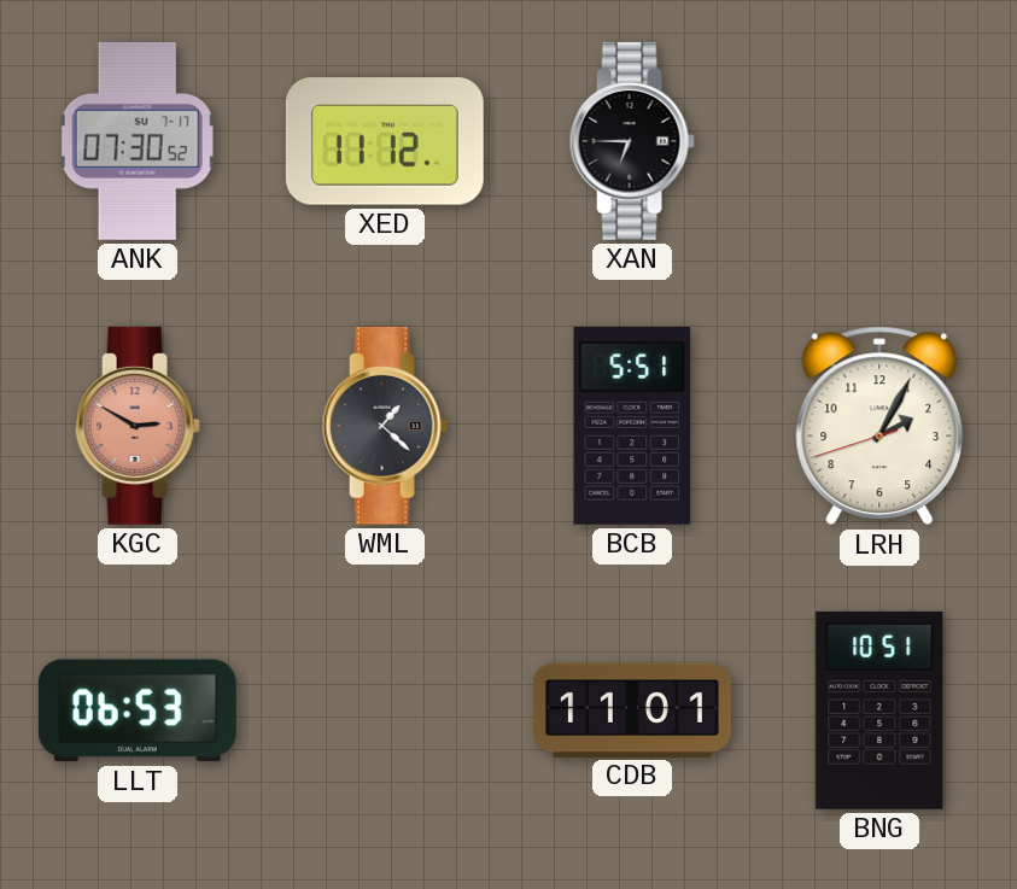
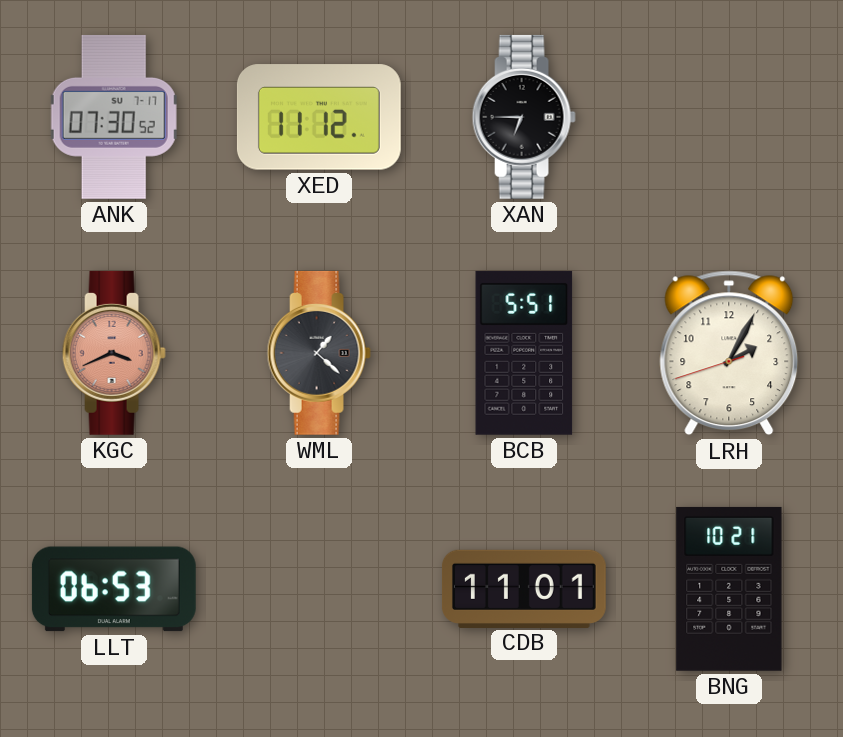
KGC: 2:50 -> 3:41
BNG: 10:51 -> 10:21
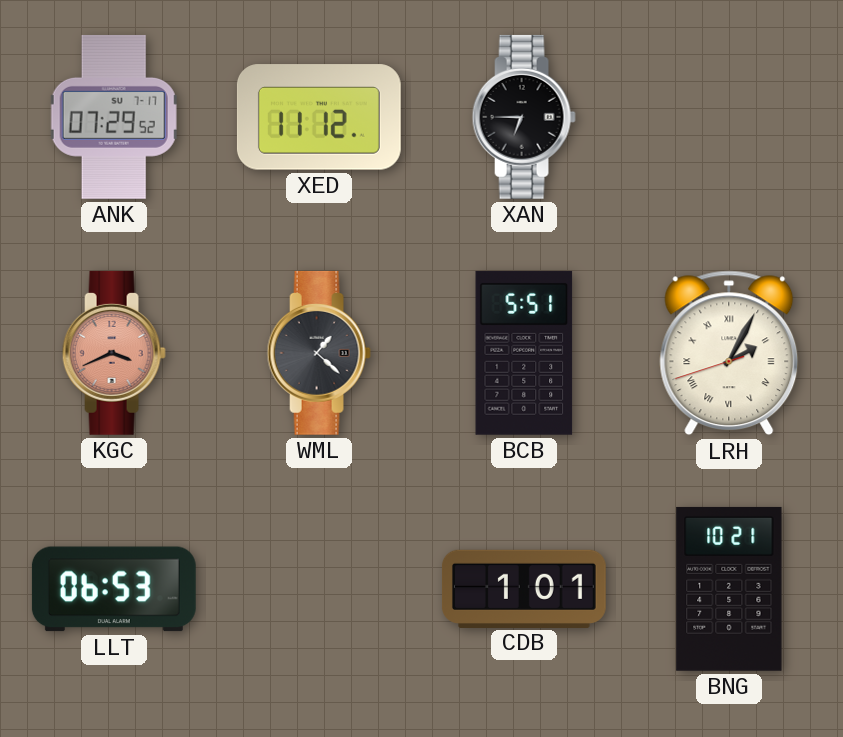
ANK: 07:30 -> 07:29
LRH numerals: Arabic -> Roman
CDB: 11:01 -> 1:01
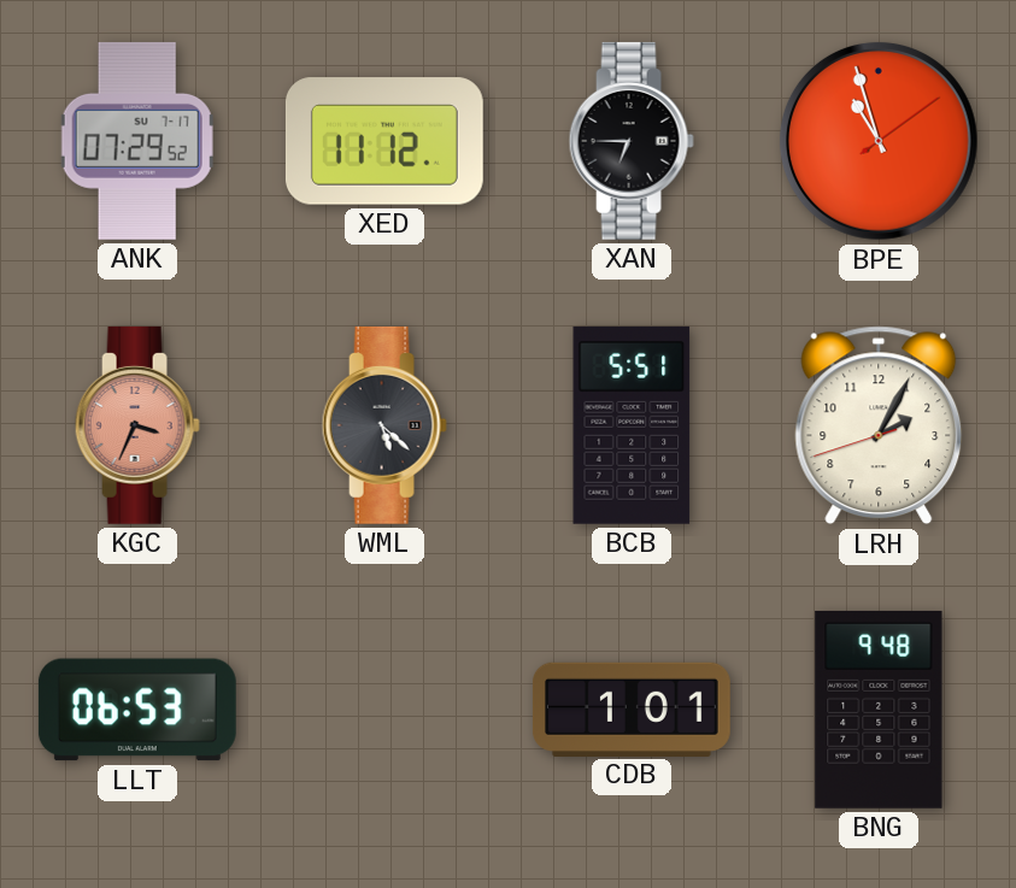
BPE: none -> 10:57
KGC: 3:41 -> 3:34
WML: 1:22 -> 5:22
LRH numerals: Roman -> Arabic
BNG: 10:21 -> 9:48
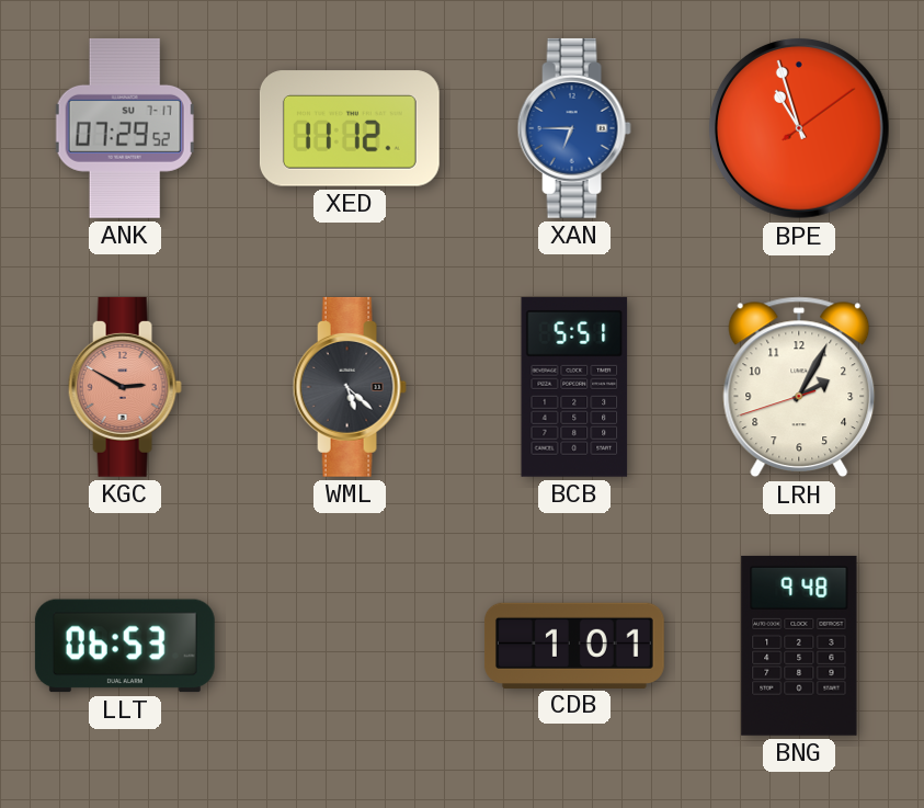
XAN dial: black -> blue
KGC: 3:34 -> 2:50
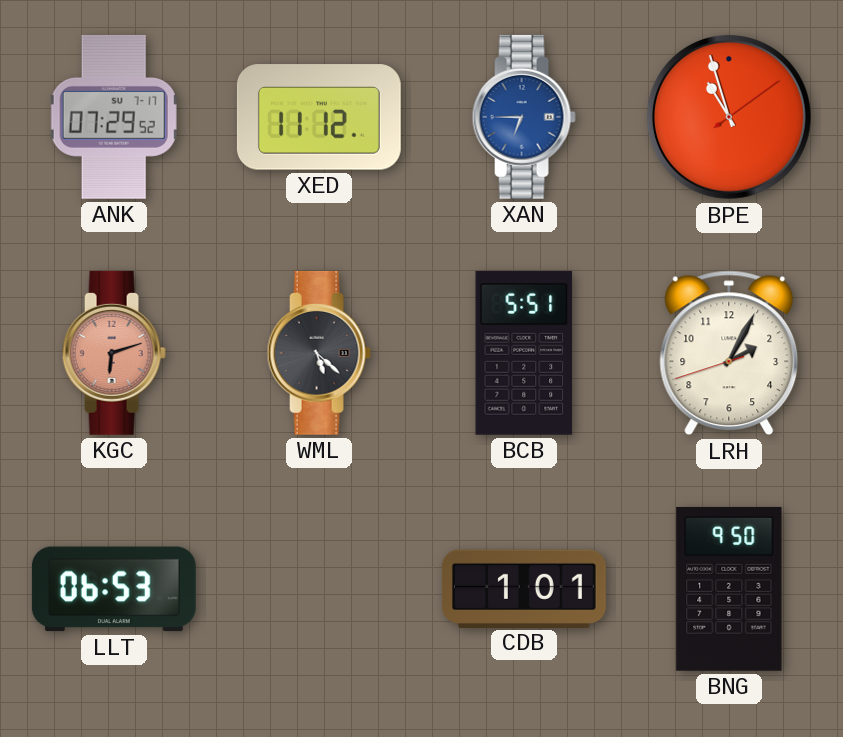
KGC: 2:50 -> 6:12
BNG: 9:48 -> 9:50
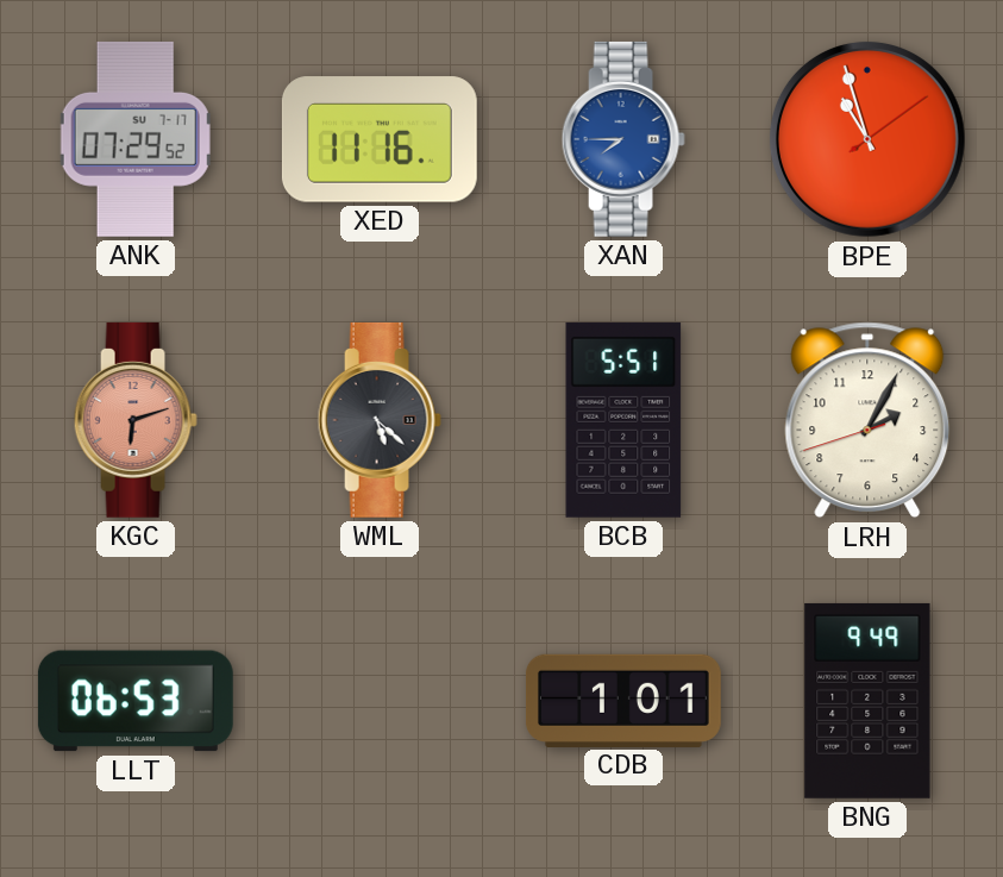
XED: 11:12 -> 11:16
XAN: 6:45 -> 7:45
BNG: 9:50 -> 9:49
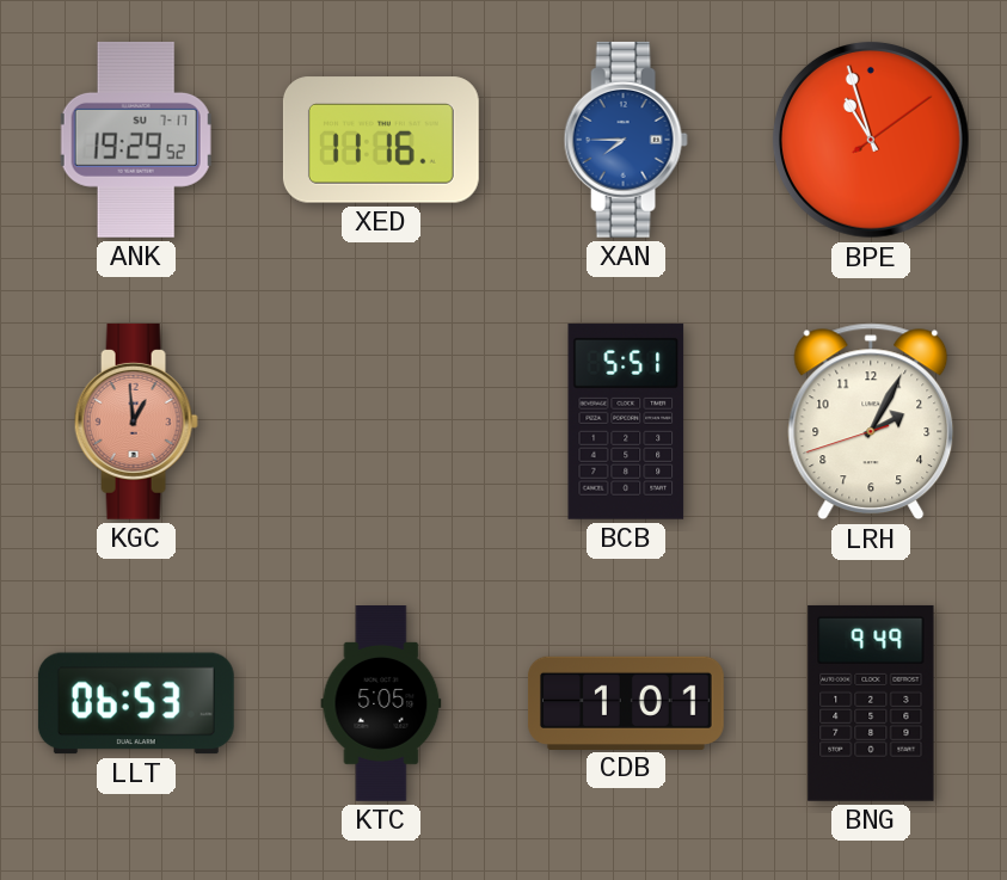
ANK: 07:29 -> 19:29
KGC: 6:12 -> 12:59
WML: 5:22 -> none
KTC: none -> 5:05
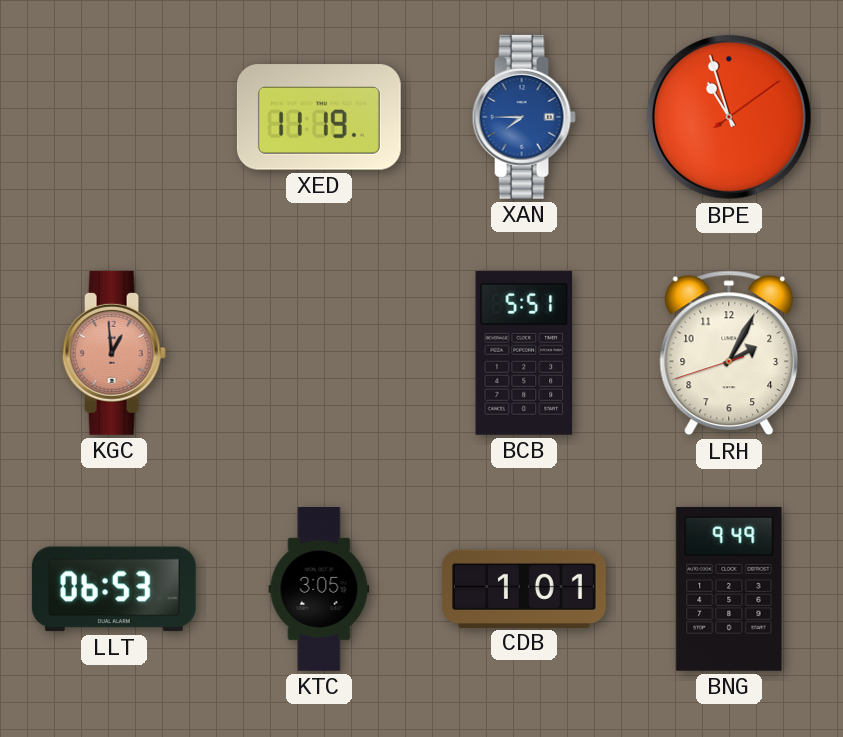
ANK: 19:29 -> none
XED: 11:16 -> 11:19
KTC: 5:05 -> 3:05
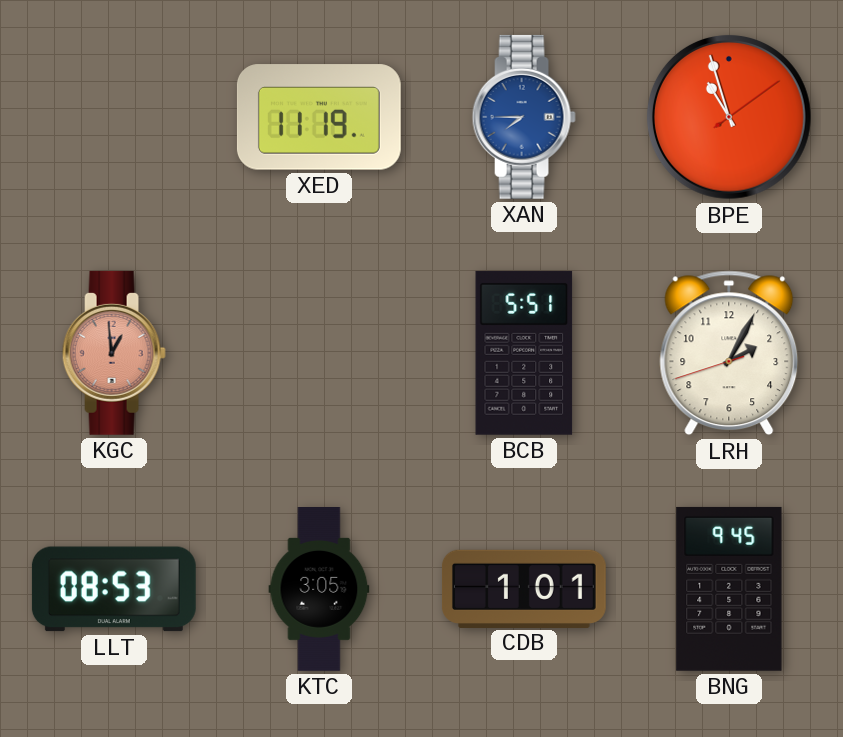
LLT: 06:53 -> 08:53
BNG: 9:49 -> 9:45
